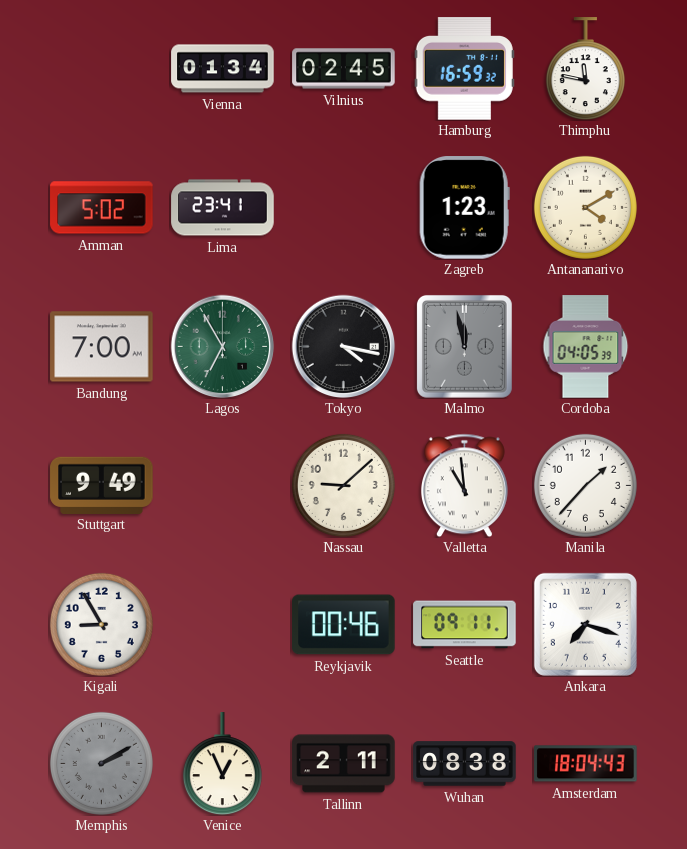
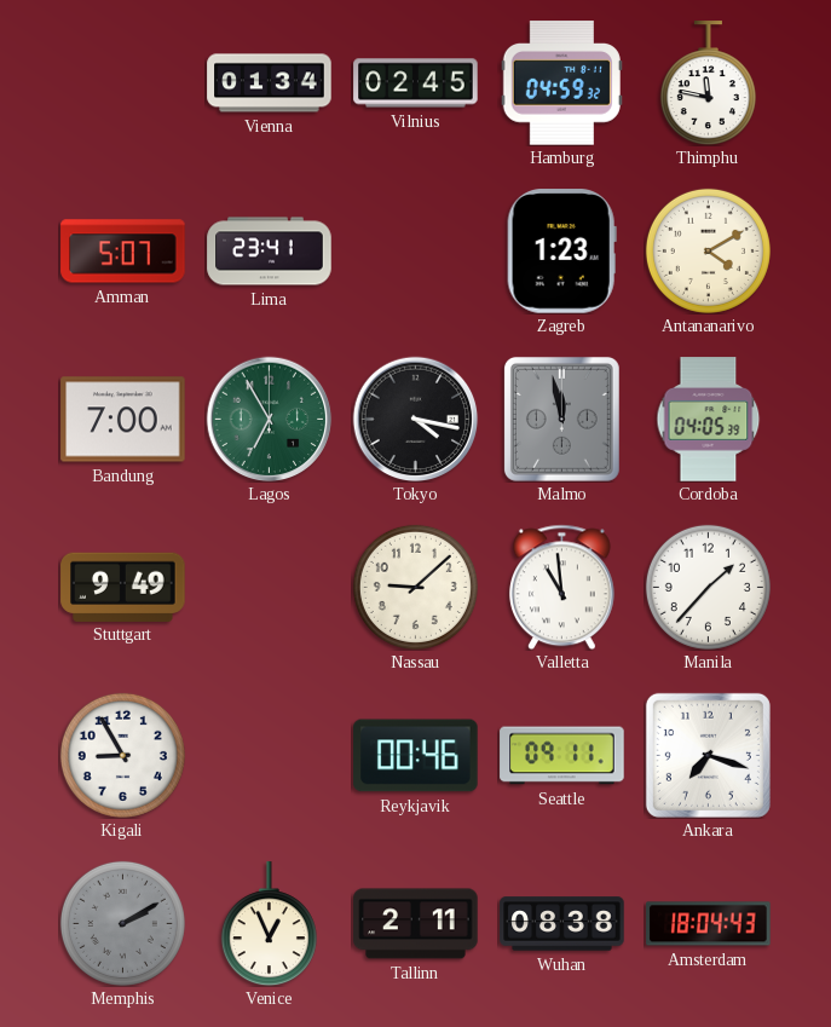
Hamburg: 16:59 -> 04:59
Amman: 5:02 -> 5:07
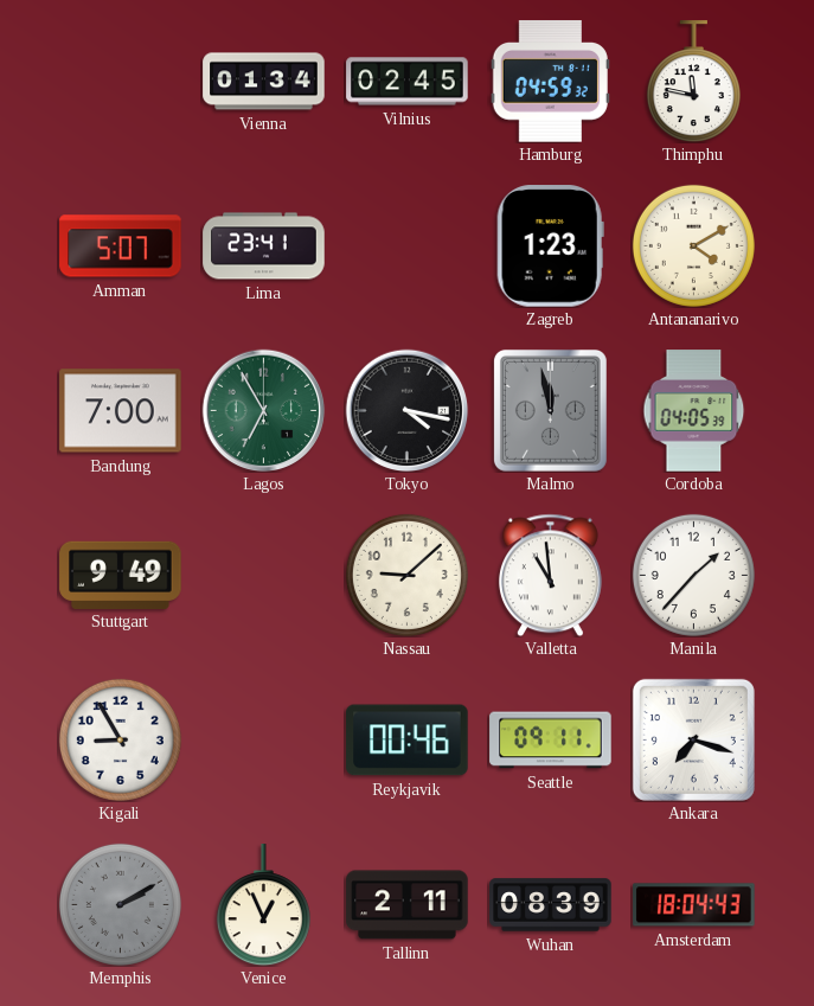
Wuhan: 08:38 -> 08:39
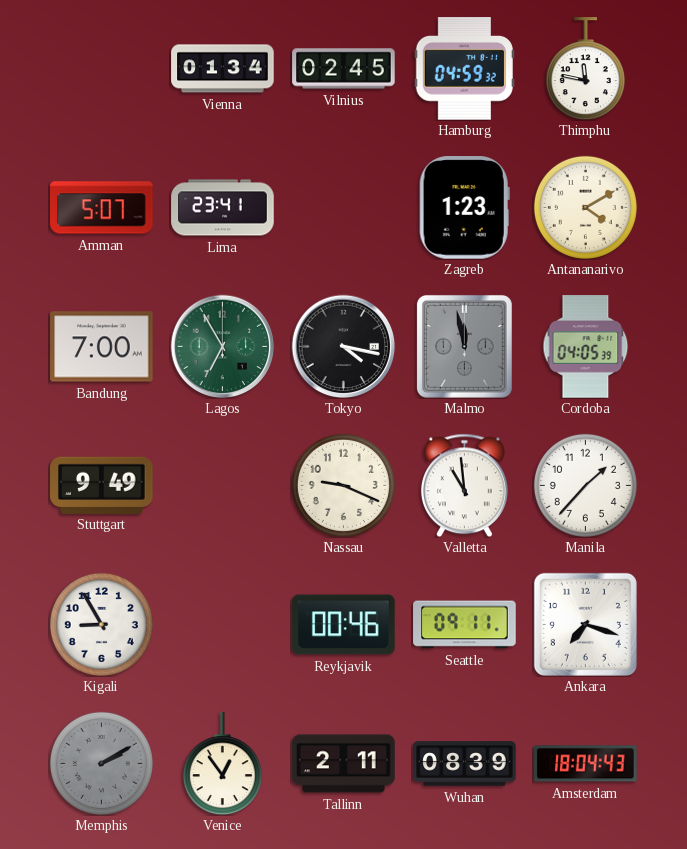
Nassau: 9:08 -> 9:19
Venice: 12:56 -> 12:54
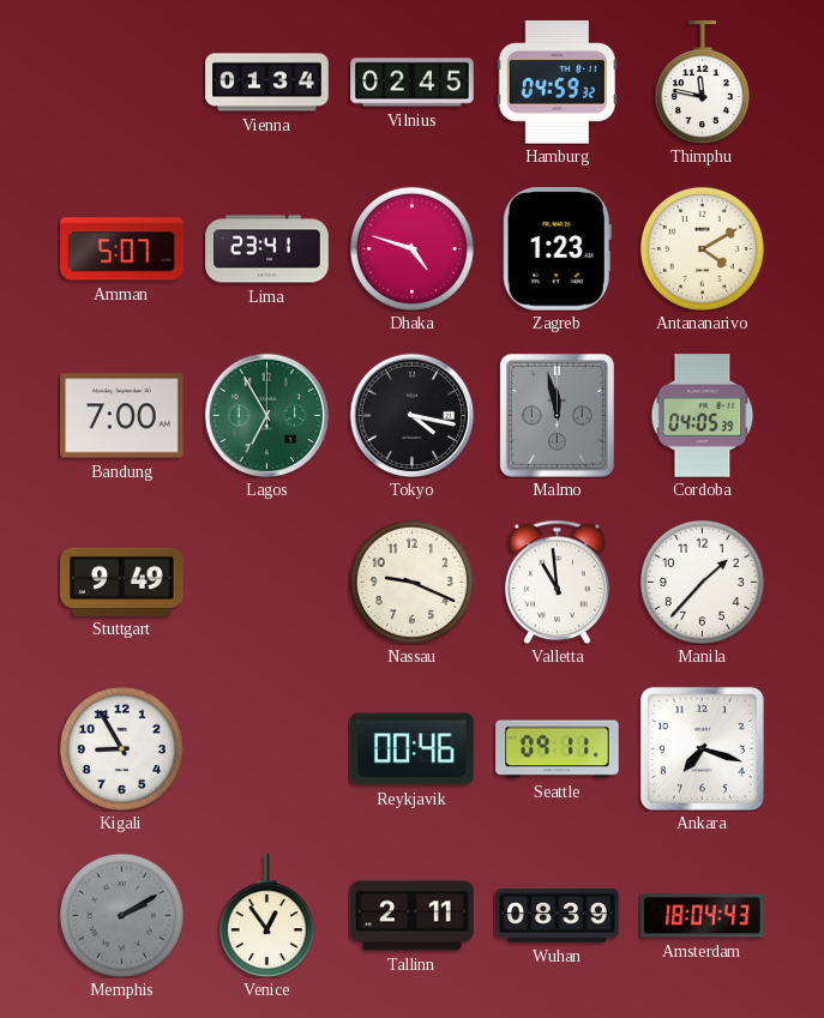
Dhaka: none -> 4:48
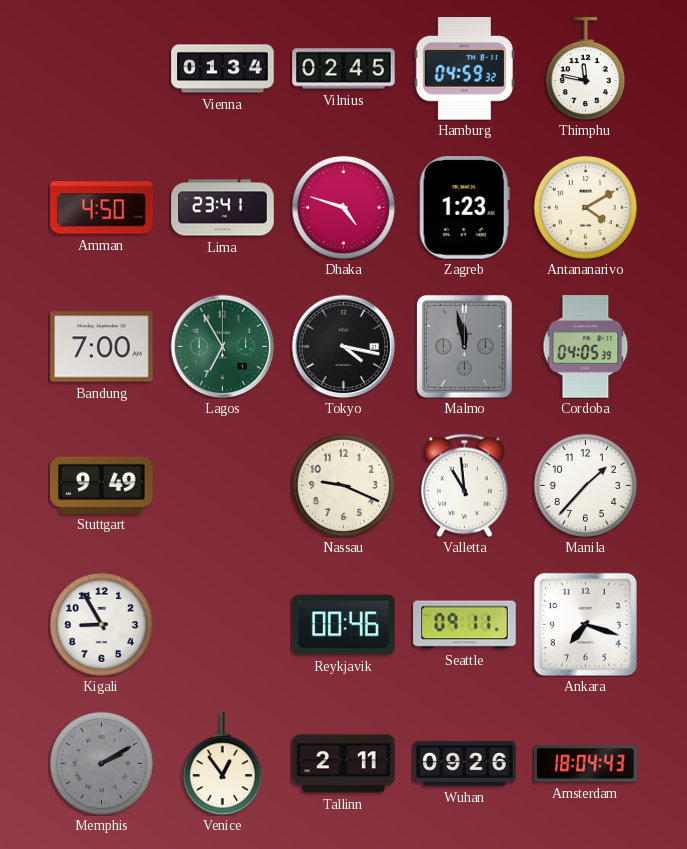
Amman: 5:07 -> 4:50
Wuhan: 08:39 -> 09:26
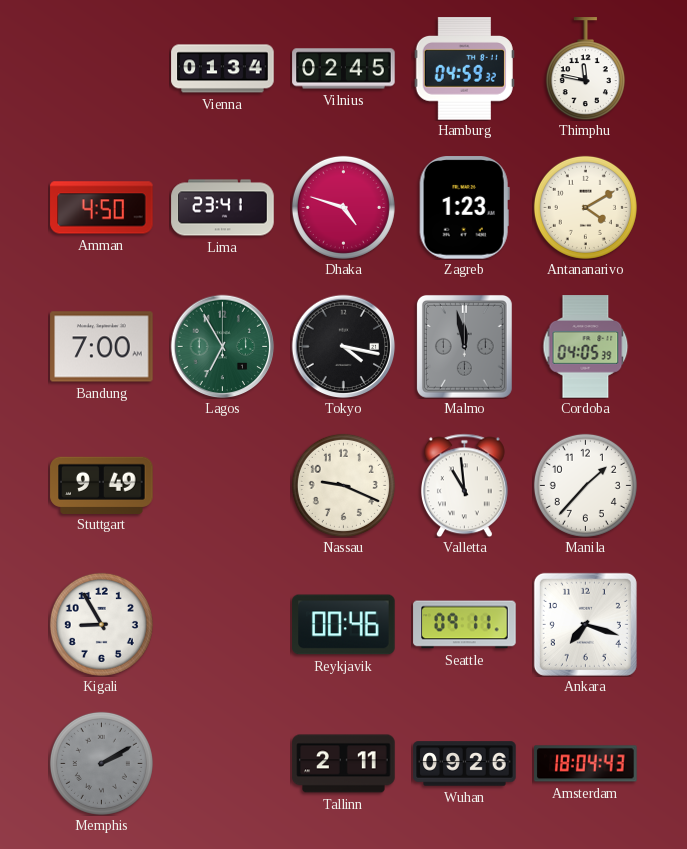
Venice: 12:54 -> none
